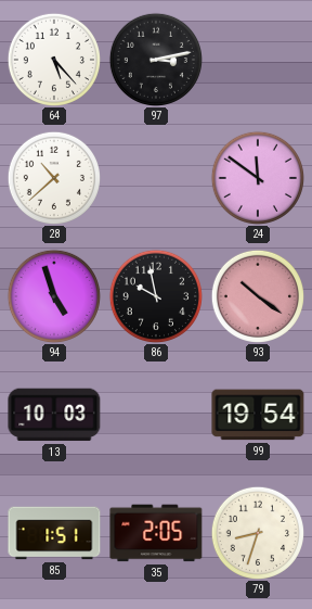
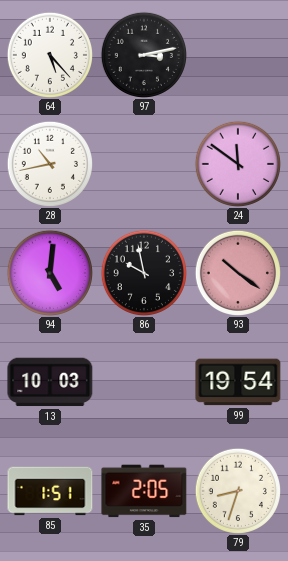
28: 10:38 -> 10:43
94: 4:57 -> 5:01
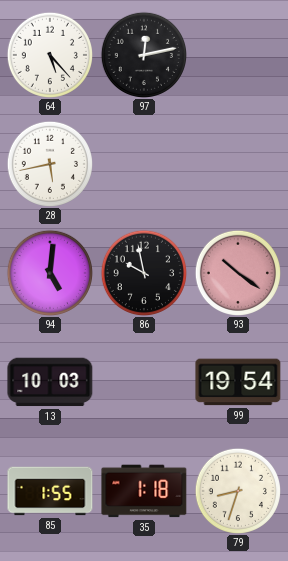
97: 3:13 -> 12:13
28: 10:43 -> 5:43
24: 11:51 -> none
85: 1:51 -> 1:55
35: 2:05 -> 1:18
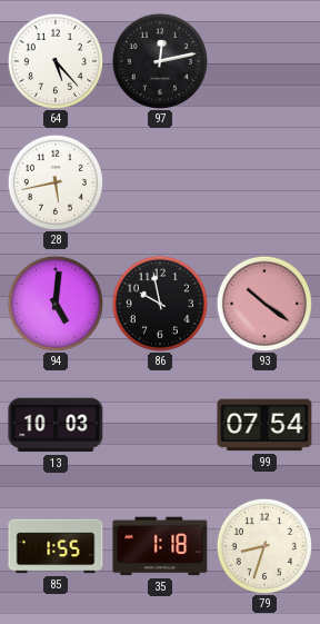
99: 19:54 -> 07:54
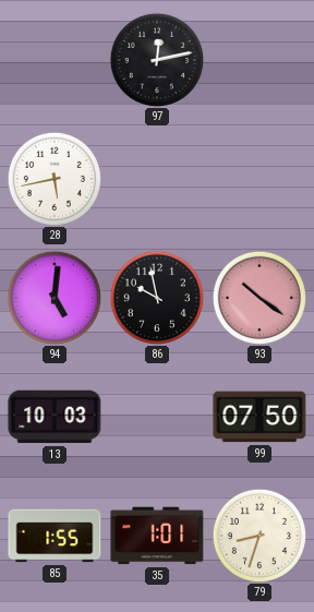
64: 5:23 -> none
99: 07:54 -> 07:50
35: 1:18 -> 1:01
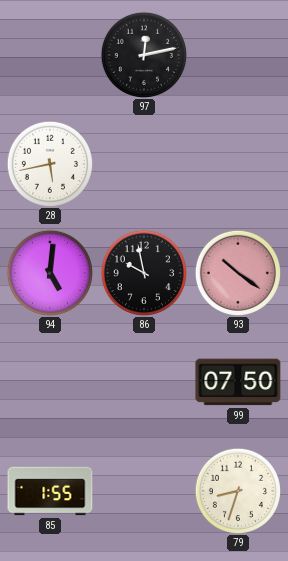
13: 10:03 -> none
35: 1:01 -> none
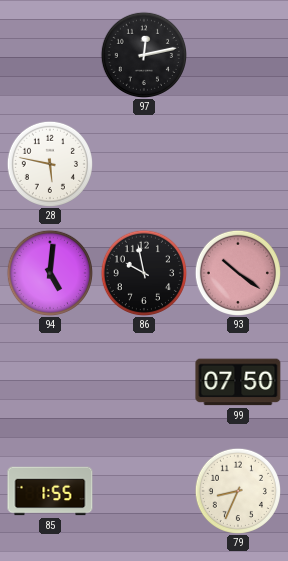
28: 5:43 -> 5:47
79: 8:33 -> 8:34
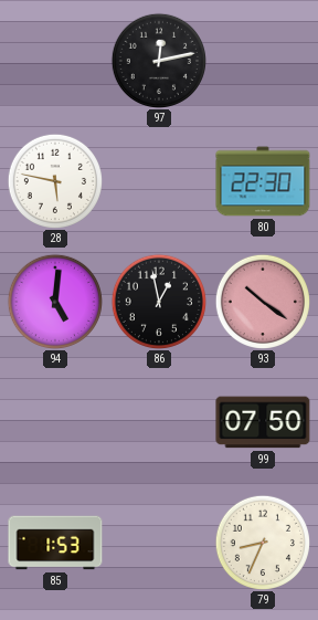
80: none -> 22:30
86: 9:58 -> 12:58
85: 1:55 -> 1:53
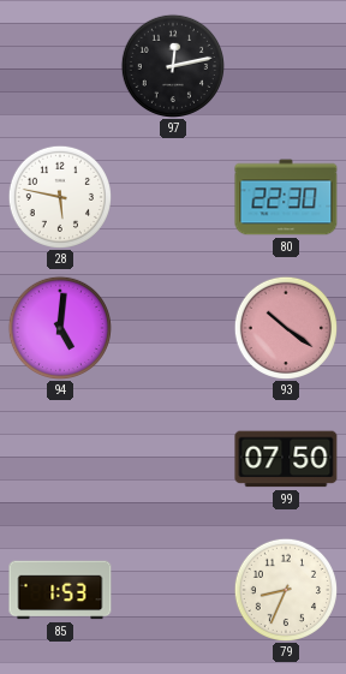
86: 12:58 -> none
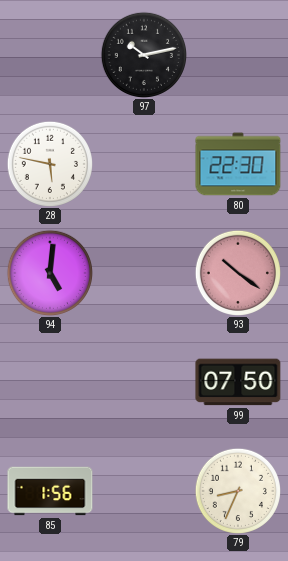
97: 12:13 -> 10:13
85: 1:53 -> 1:56
